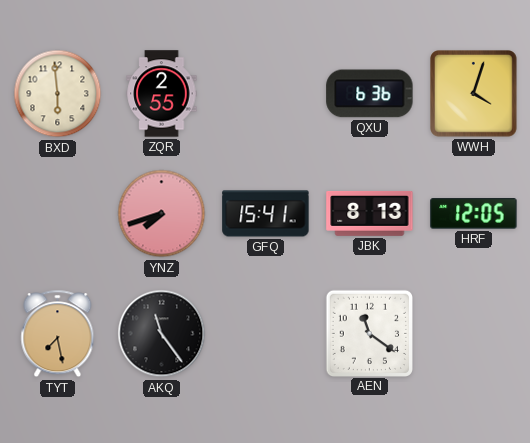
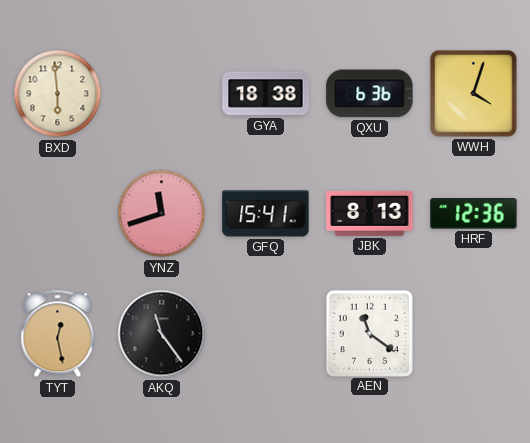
ZQR: 2:55 -> none
GYA: none -> 18:38
YNZ: 7:42 -> 11:42
HRF: 12:05 -> 12:36
TYT: 7:28 -> 12:28
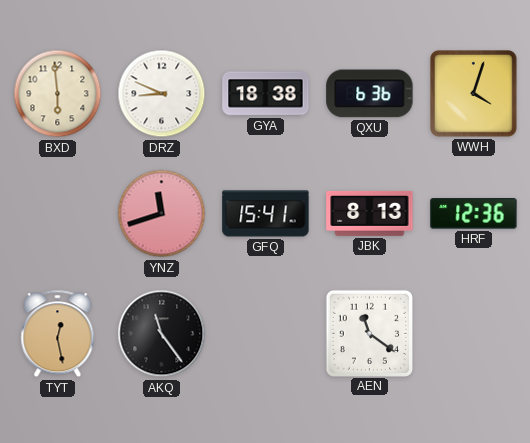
DRZ: none -> 8:49
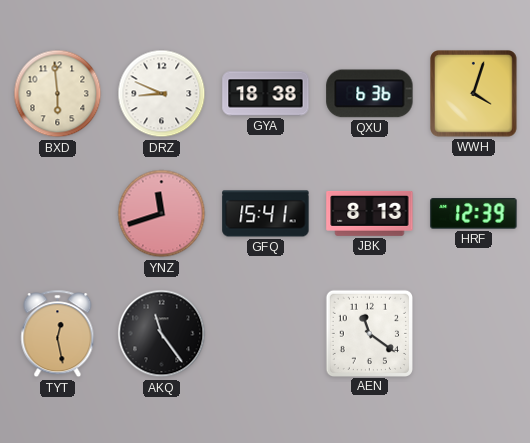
HRF: 12:36 -> 12:39
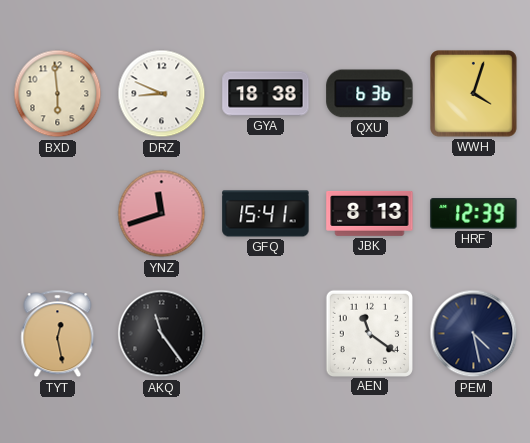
PEM: none -> 4:28
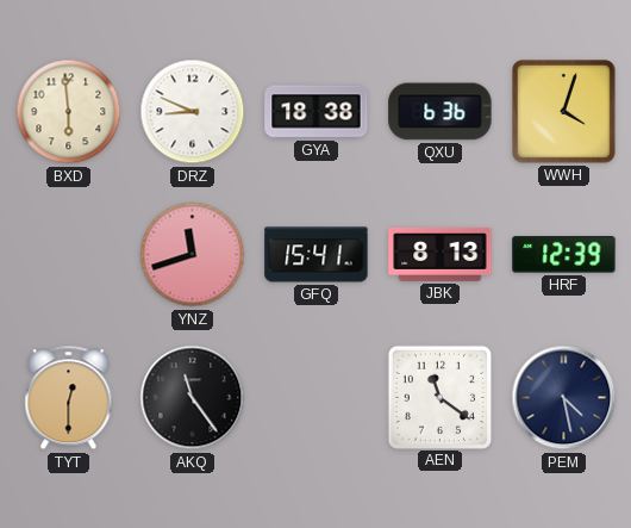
TYT: 12:28 -> 12:30
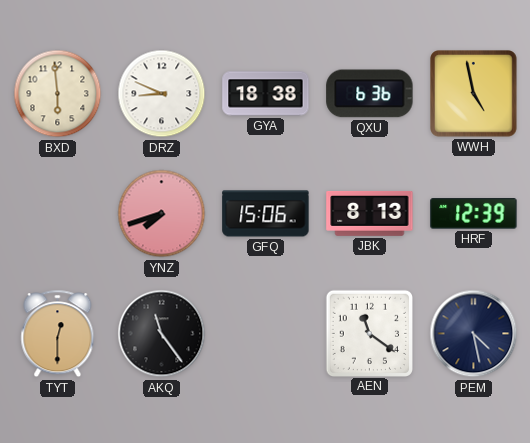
WWH: 4:03 -> 4:58
YNZ: 11:42 -> 7:42
GFQ: 15:41 -> 15:06
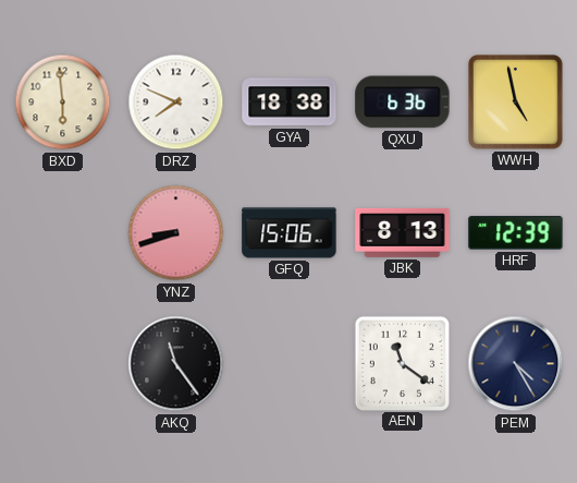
DRZ: 8:49 -> 7:49
YNZ: 7:42 -> 8:42
TYT: 12:30 -> none
PEM: 4:28 -> 4:25
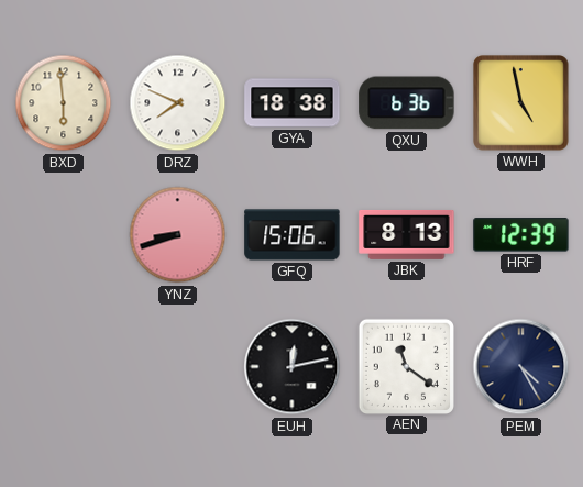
AKQ: 11:24 -> none
EUH: none -> 12:13
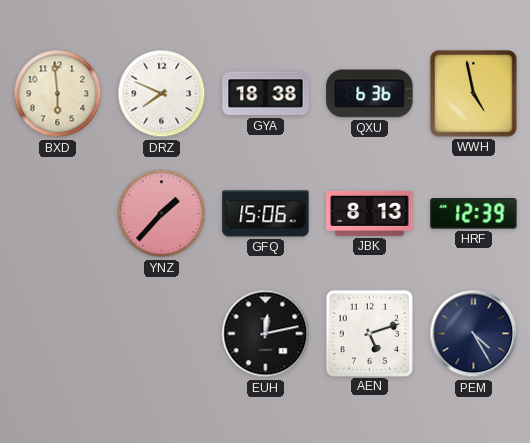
YNZ: 8:42 -> 1:37
AEN: 11:21 -> 5:12
